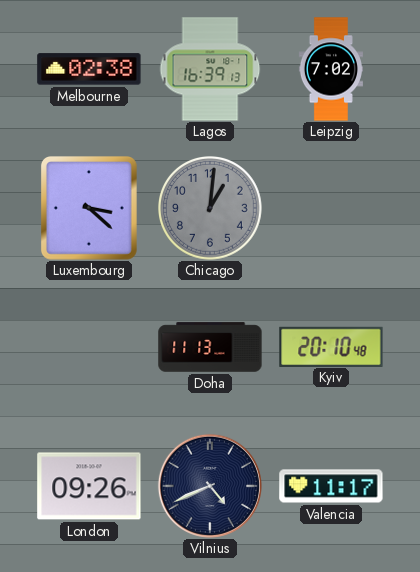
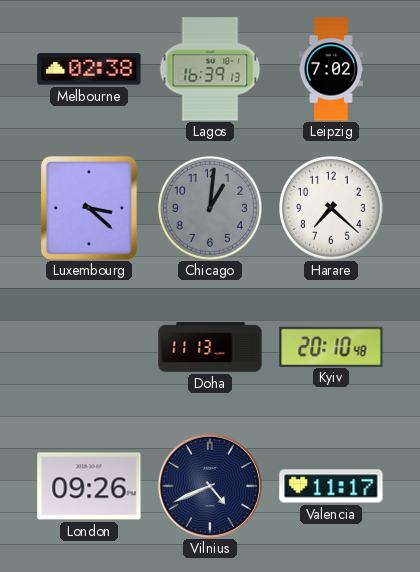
Harare: none -> 7:22
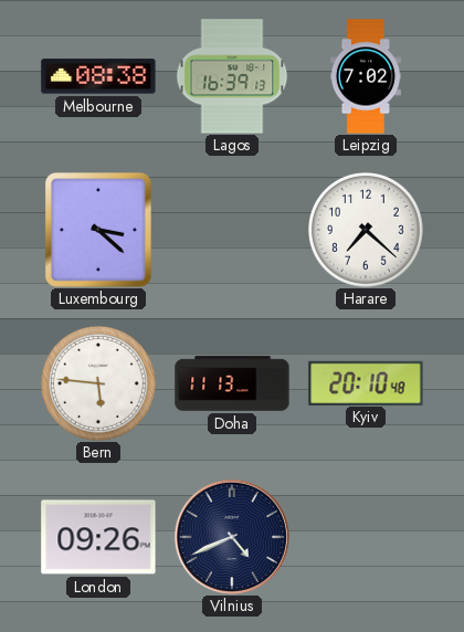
Melbourne: 02:38 -> 08:38
Chicago: 1:01 -> none
Bern: none -> 5:46
Valencia: 11:17 -> none
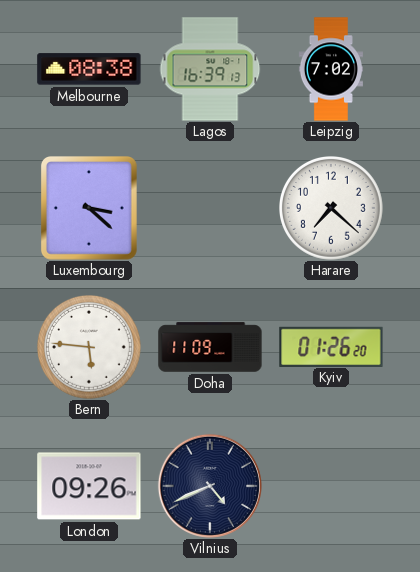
Doha: 11:13 -> 11:09
Kyiv: 20:10 -> 01:26
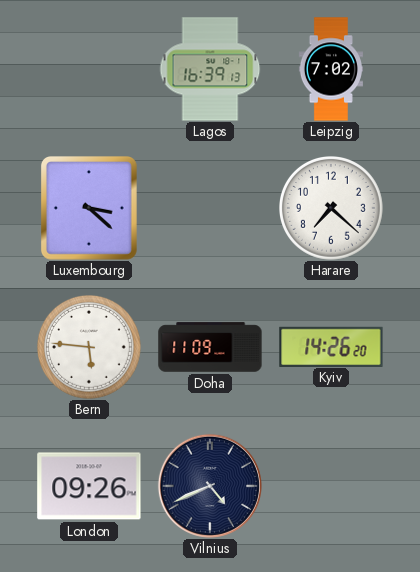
Melbourne: 08:38 -> none
Kyiv: 01:26 -> 14:26
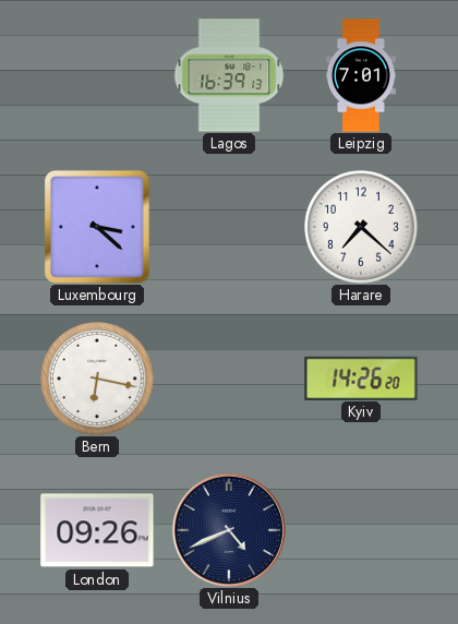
Leipzig: 7:02 -> 7:01
Bern: 5:46 -> 6:17
Doha: 11:09 -> none
